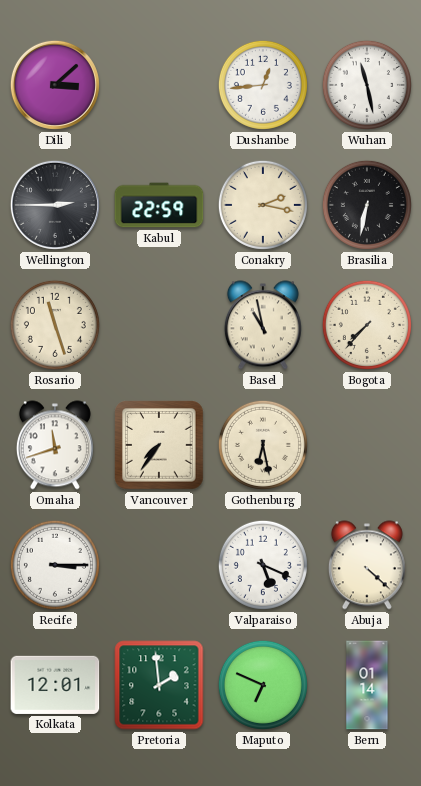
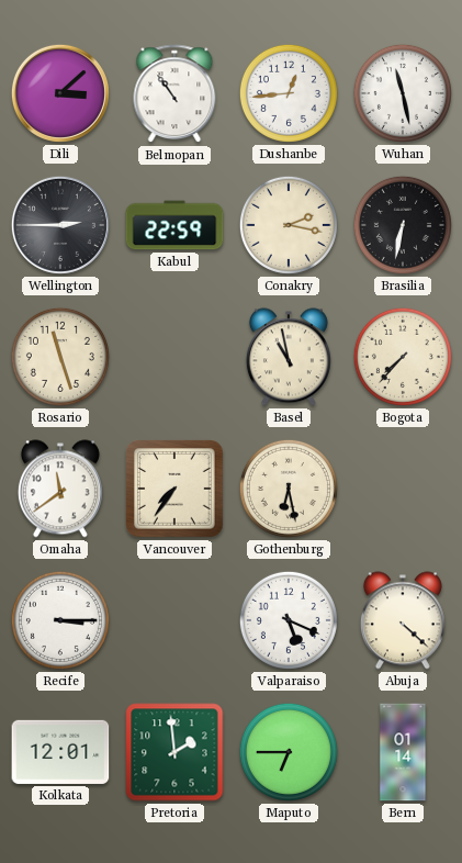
Belmopan: none -> 10:54
Omaha: 11:42 -> 11:39
Maputo: 6:49 -> 6:45
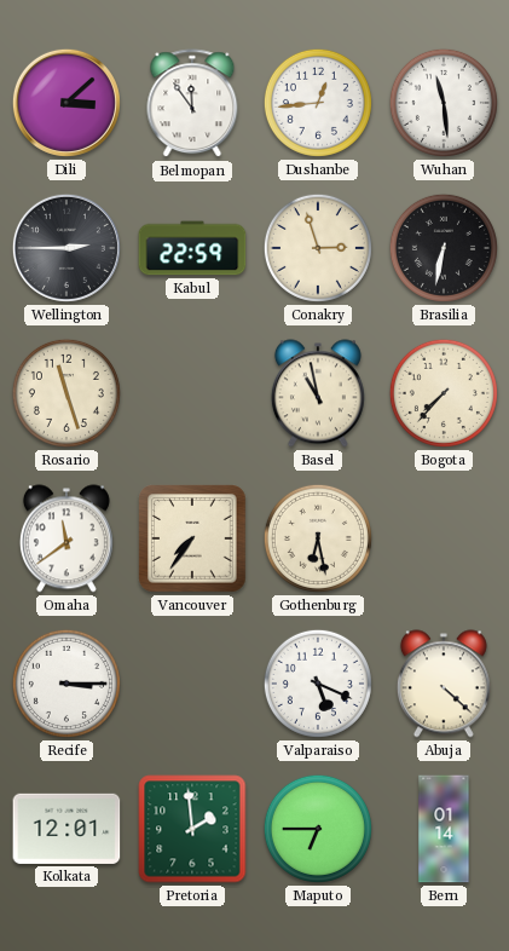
Belmopan: 10:54 -> 11:54
Wuhan: 11:28 -> 11:29
Conakry: 2:17 -> 2:57
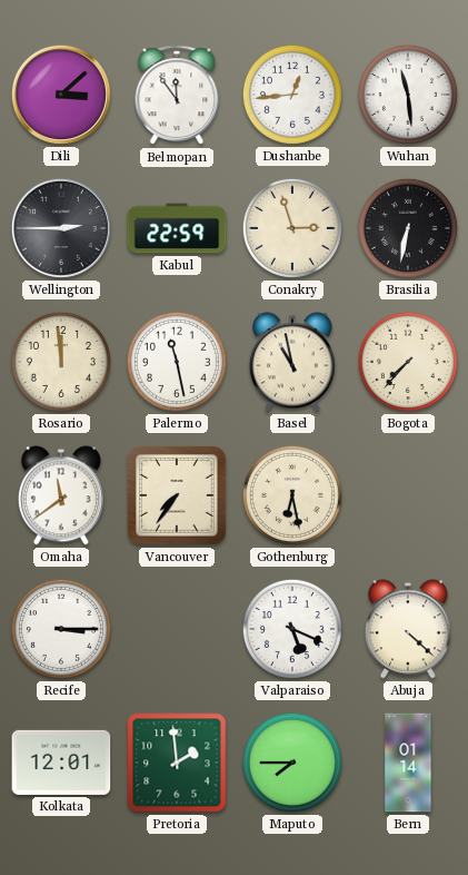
Rosario: 11:27 -> 11:59
Palermo: none -> 11:28
Maputo: 6:45 -> 7:45
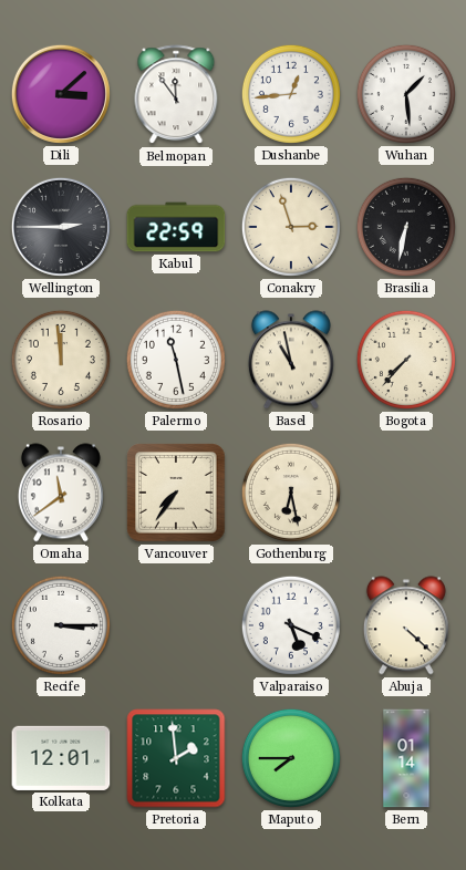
Wuhan: 11:29 -> 1:29
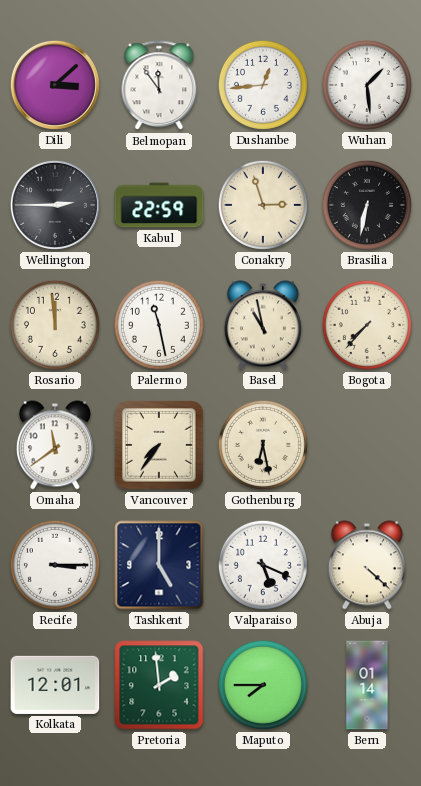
Tashkent: none -> 5:00
